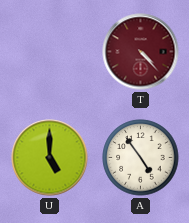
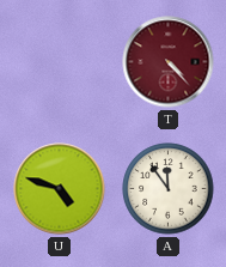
U: 5:00 -> 4:48
A: 4:54 -> 11:54
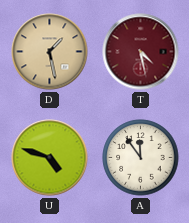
D: none -> 1:28
T: 4:23 -> 4:28
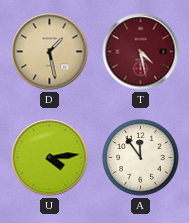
U: 4:48 -> 4:14
